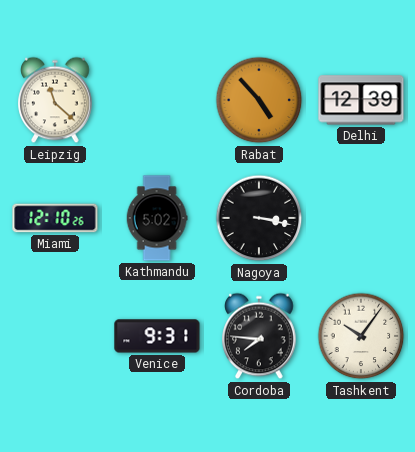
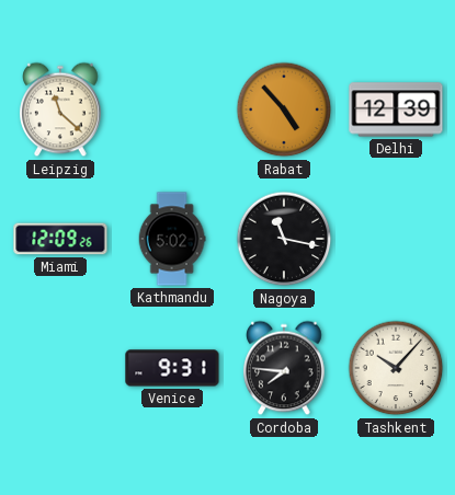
Miami: 12:10 -> 12:09
Nagoya: 3:17 -> 11:17
Tashkent: 10:06 -> 10:07
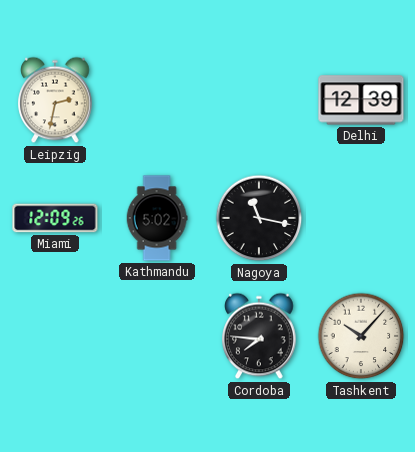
Leipzig: 11:22 -> 2:32
Rabat: 4:53 -> none
Venice: 9:31 -> none
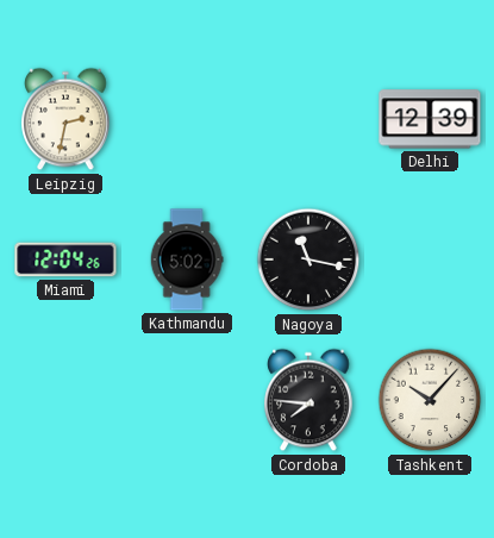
Miami: 12:09 -> 12:04
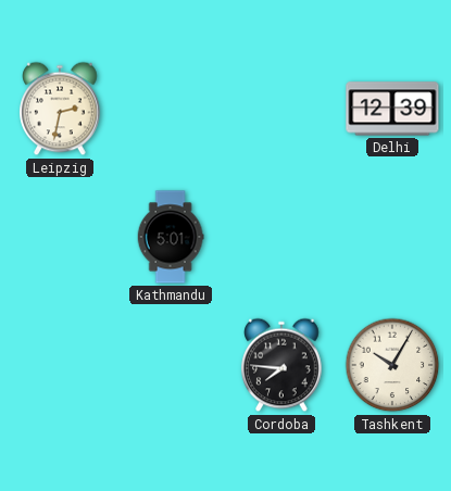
Miami: 12:04 -> none
Kathmandu: 5:02 -> 5:01
Nagoya: 11:17 -> none
Tashkent: 10:07 -> 10:05
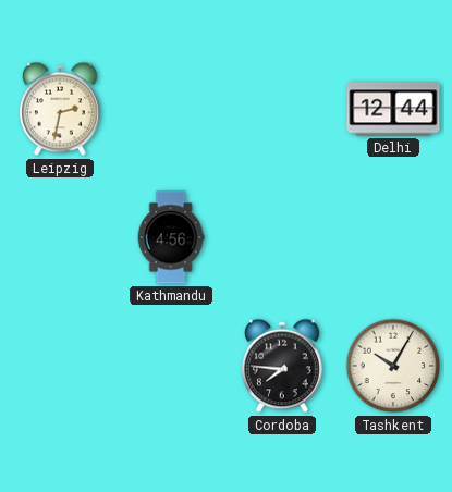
Delhi: 12:39 -> 12:44
Kathmandu: 5:01 -> 4:56
